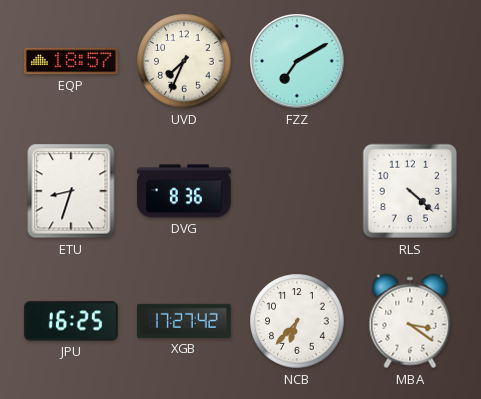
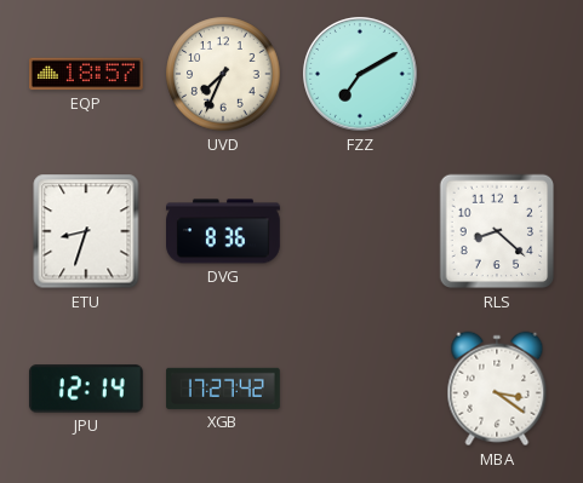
RLS: 4:22 -> 8:22
JPU: 16:25 -> 12:14
NCB: 6:37 -> none
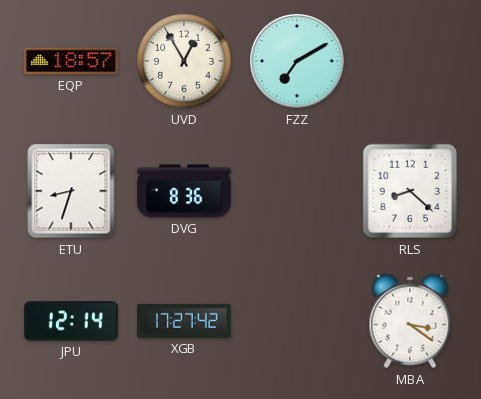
UVD: 7:34 -> 12:55
